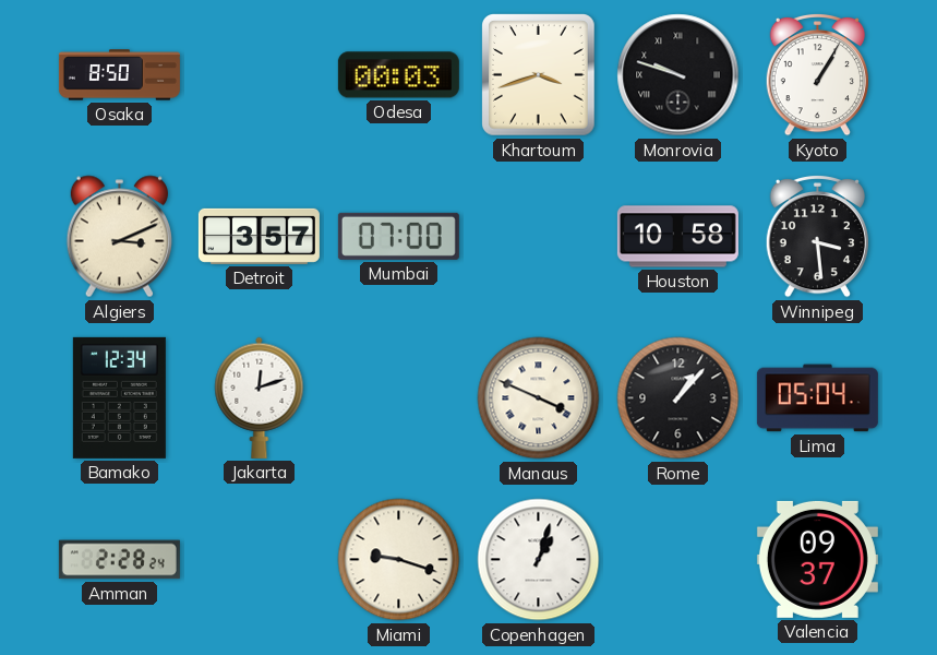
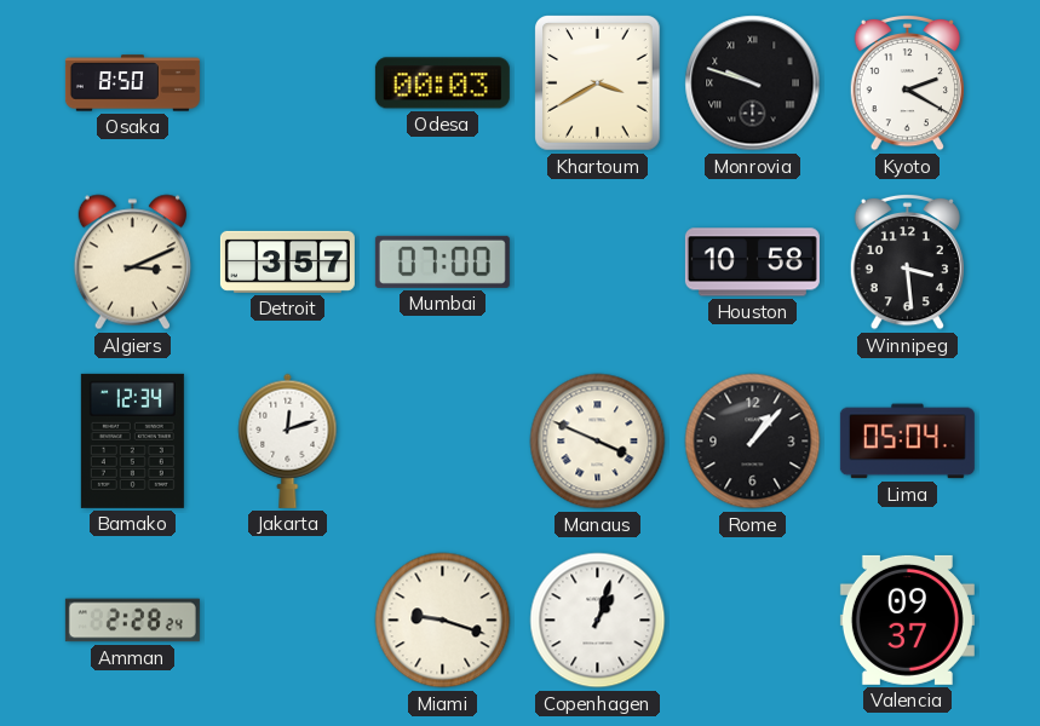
Khartoum: 3:42 -> 3:40
Kyoto: 1:05 -> 2:20
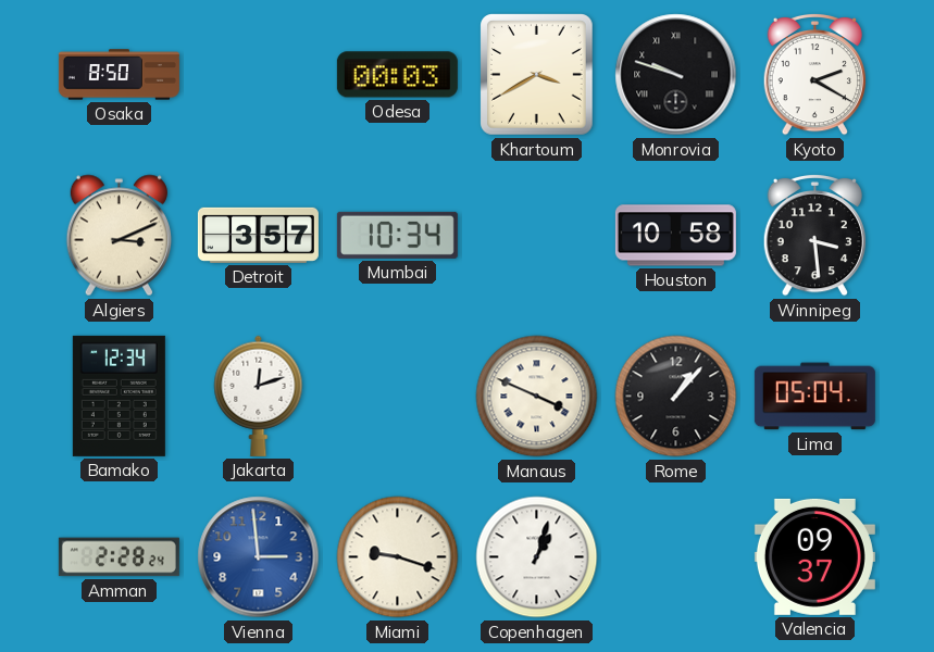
Mumbai: 07:00 -> 10:34
Vienna: none -> 2:59
